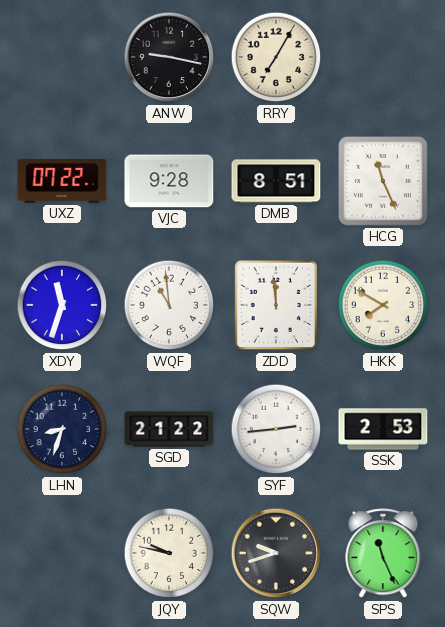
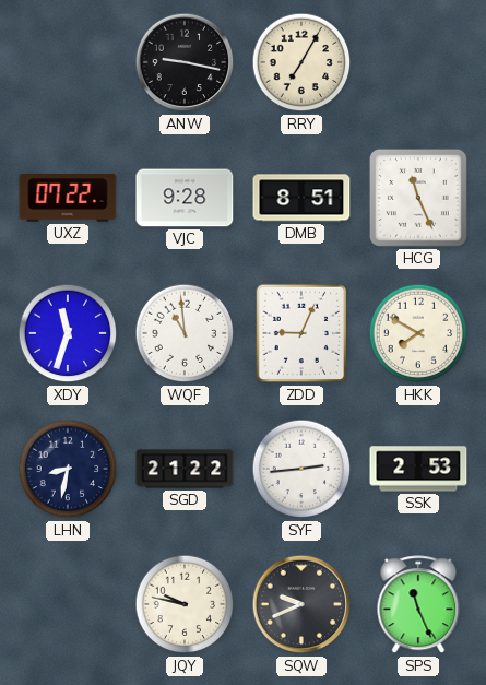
ZDD: 11:59 -> 9:04
LHN: 8:33 -> 8:32
SQW: 9:42 -> 9:41
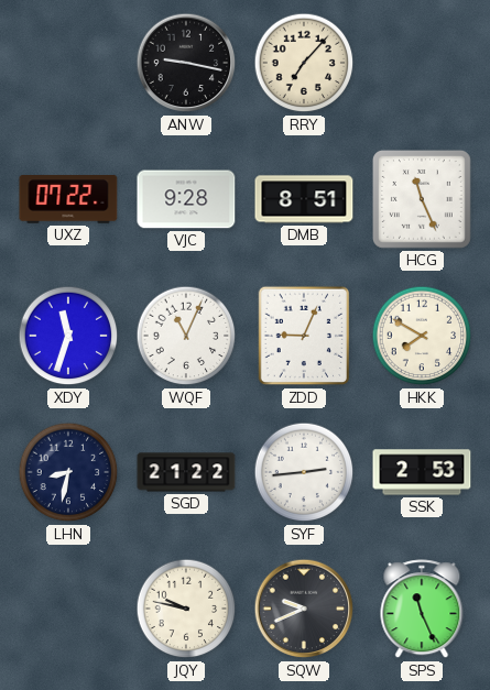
RRY: 7:05 -> 7:07
WQF: 10:59 -> 11:04
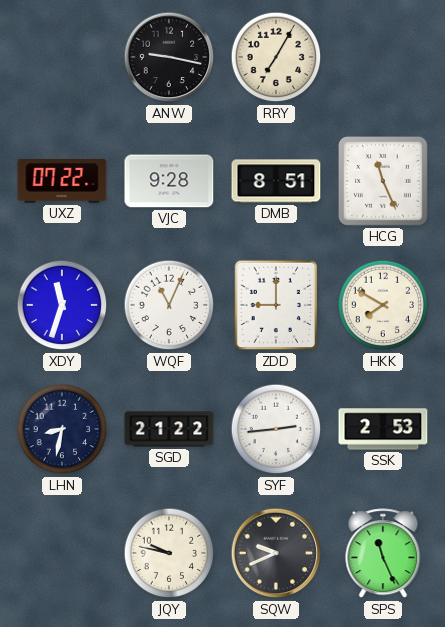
RRY: 7:07 -> 7:05
ZDD: 9:04 -> 9:00
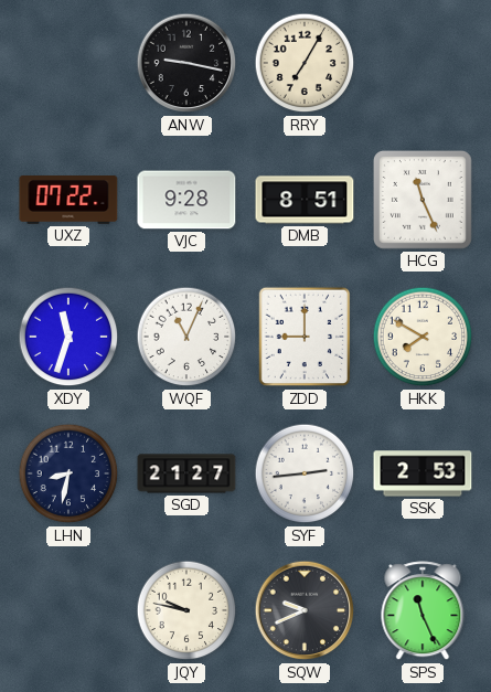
SGD: 21:22 -> 21:27
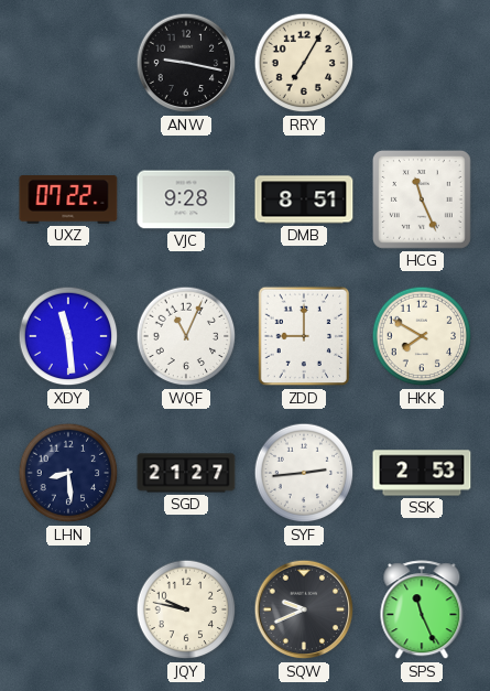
XDY: 11:33 -> 11:29
LHN: 8:32 -> 8:29
